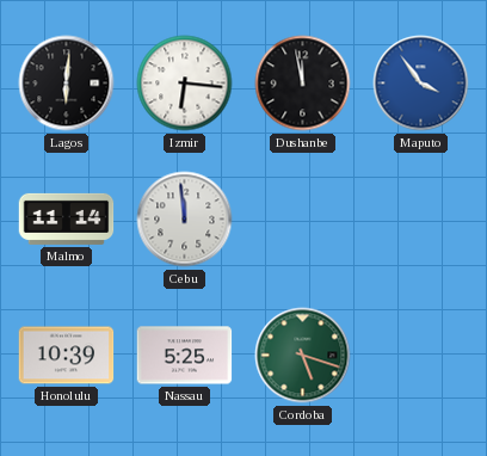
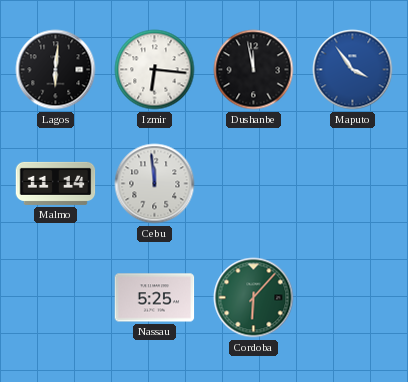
Honolulu: 10:39 -> none
Cordoba: 5:18 -> 6:07
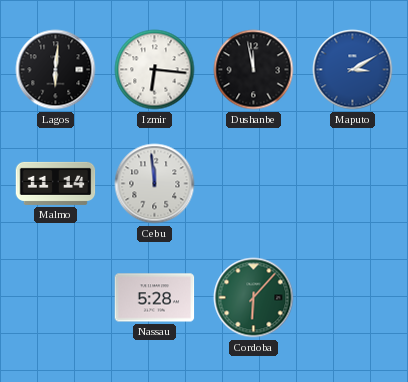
Maputo: 3:54 -> 3:10
Nassau: 5:25 -> 5:28
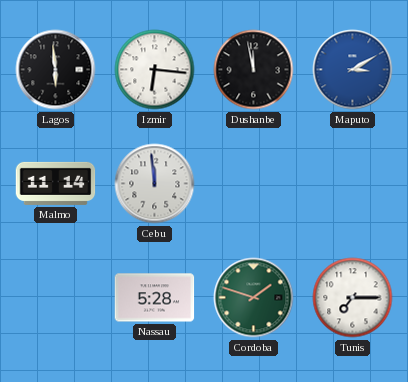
Lagos: 6:01 -> 5:59
Cordoba: 6:07 -> 1:48
Tunis: none -> 7:15
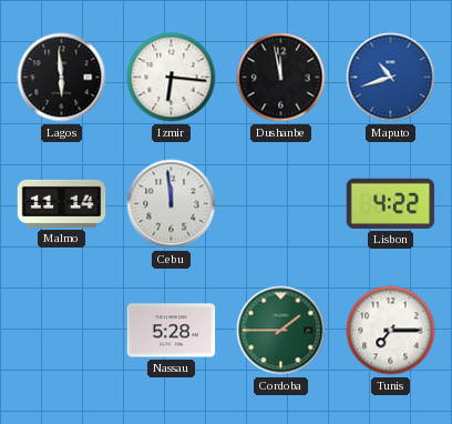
Maputo: 3:10 -> 10:42
Lisbon: none -> 4:22
Cordoba: 1:48 -> 1:45
